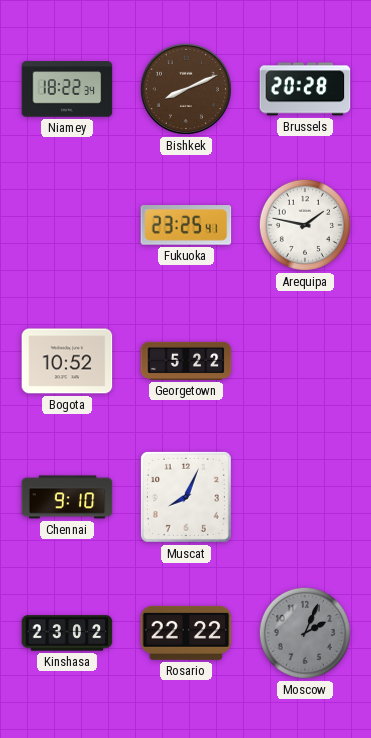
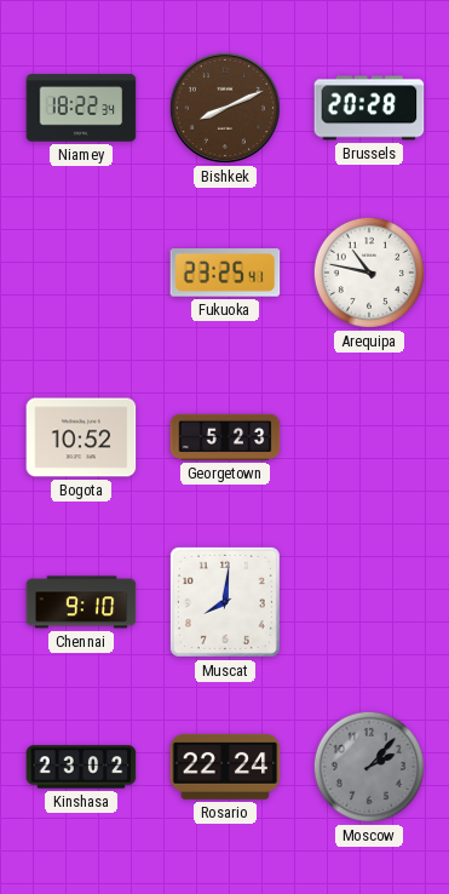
Arequipa: 1:47 -> 10:47
Georgetown: 5:22 -> 5:23
Muscat: 8:04 -> 8:01
Rosario: 22:22 -> 22:24
Moscow: 2:04 -> 2:07
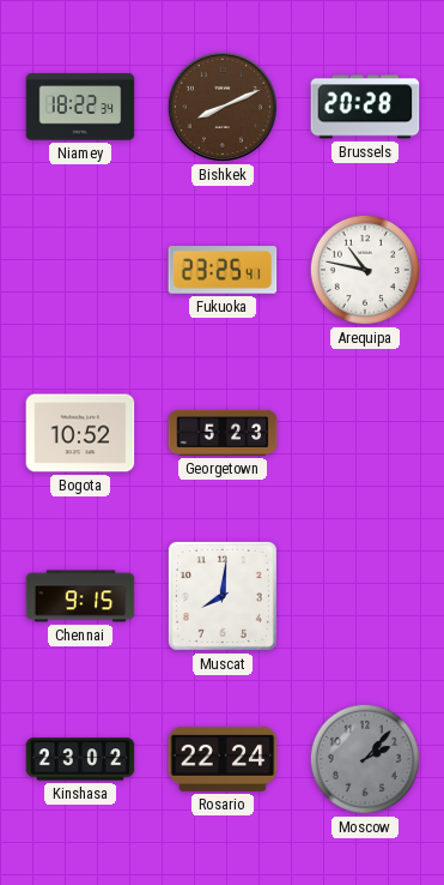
Chennai: 9:10 -> 9:15
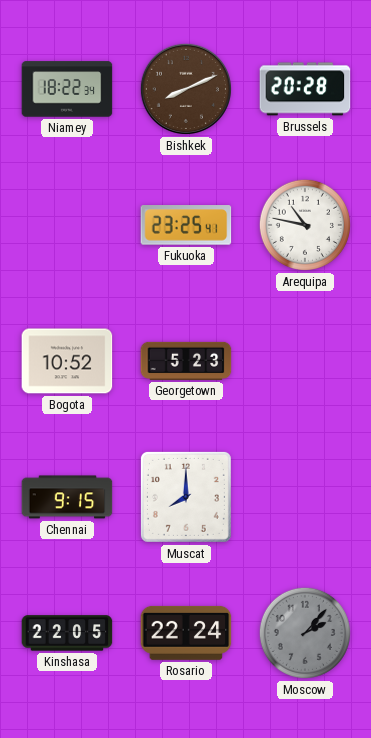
Muscat: 8:01 -> 8:00
Kinshasa: 23:02 -> 22:05
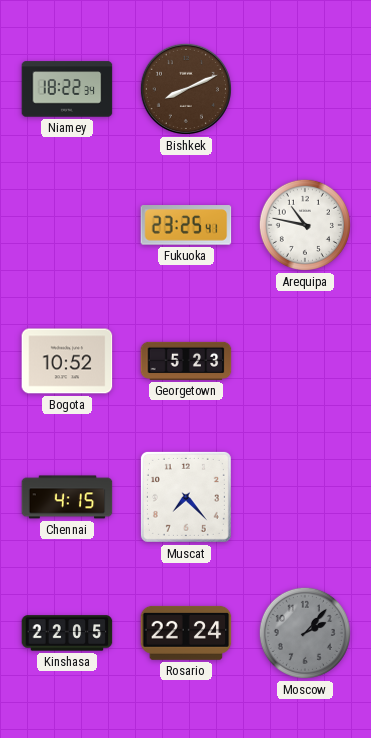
Brussels: 20:28 -> none
Chennai: 9:15 -> 4:15
Muscat: 8:00 -> 7:23
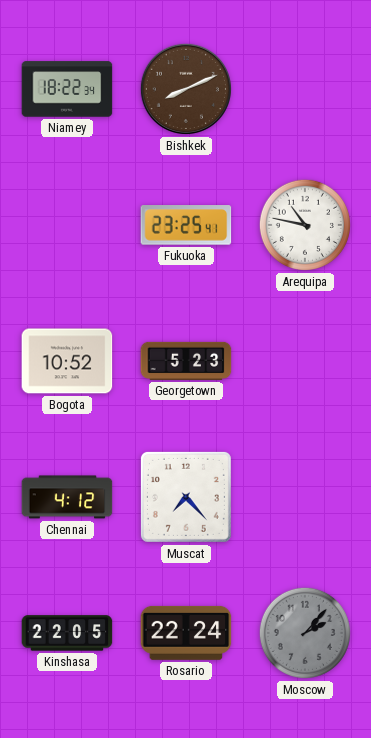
Chennai: 4:15 -> 4:12
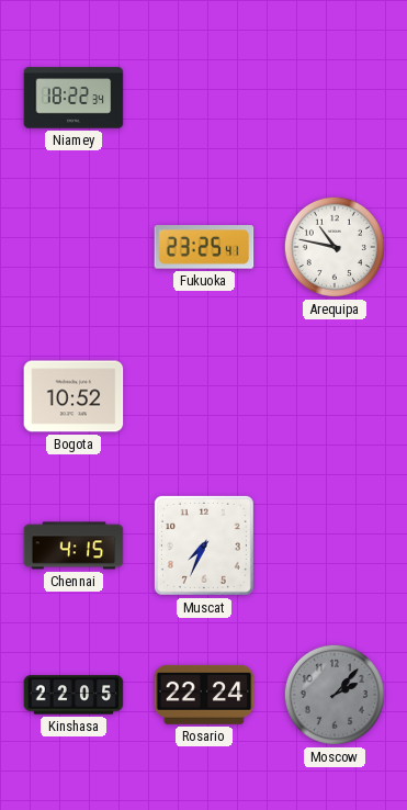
Bishkek: 8:11 -> none
Georgetown: 5:23 -> none
Chennai: 4:12 -> 4:15
Muscat: 7:23 -> 7:34
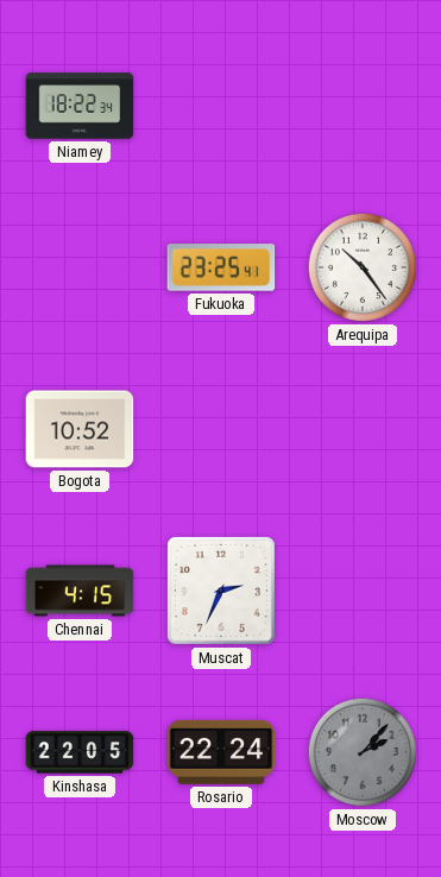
Arequipa: 10:47 -> 10:24
Muscat: 7:34 -> 2:34
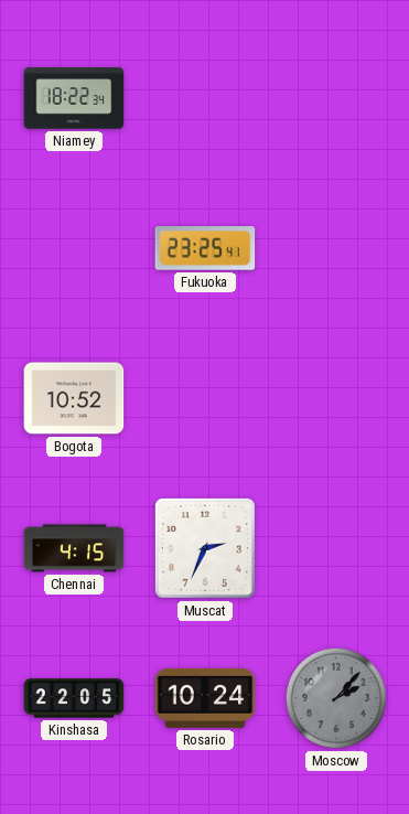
Arequipa: 10:24 -> none
Rosario: 22:24 -> 10:24
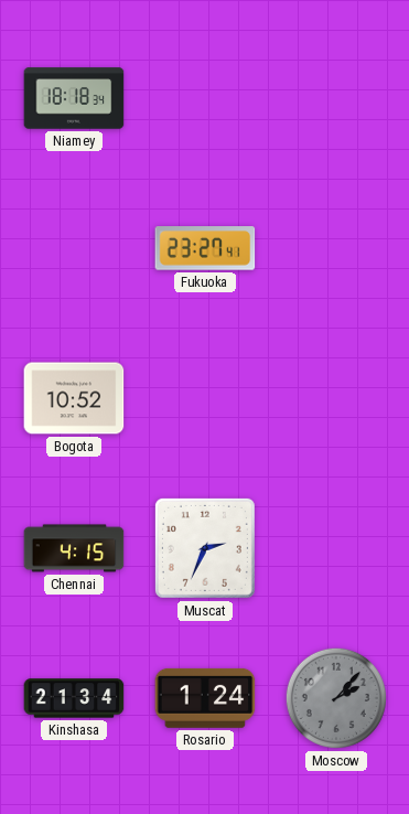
Niamey: 18:22 -> 18:18
Fukuoka: 23:25 -> 23:27
Kinshasa: 22:05 -> 21:34
Rosario: 10:24 -> 1:24
